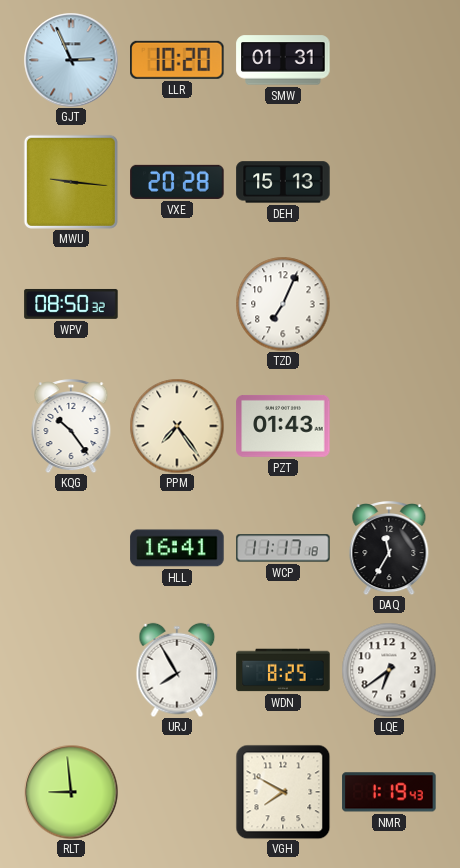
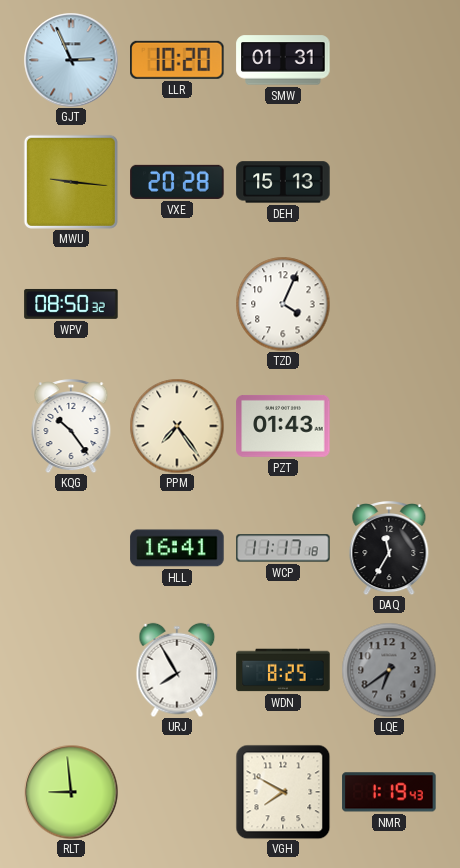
TZD: 7:04 -> 4:04
LQE dial: white -> grey
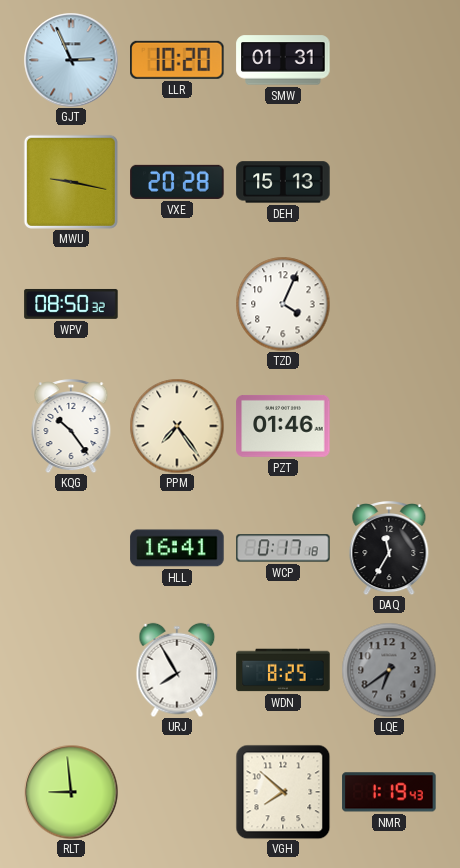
MWU: 9:16 -> 9:17
PZT: 01:43 -> 01:46
WCP: 11:17 -> 0:17
VGH: 7:50 -> 7:52
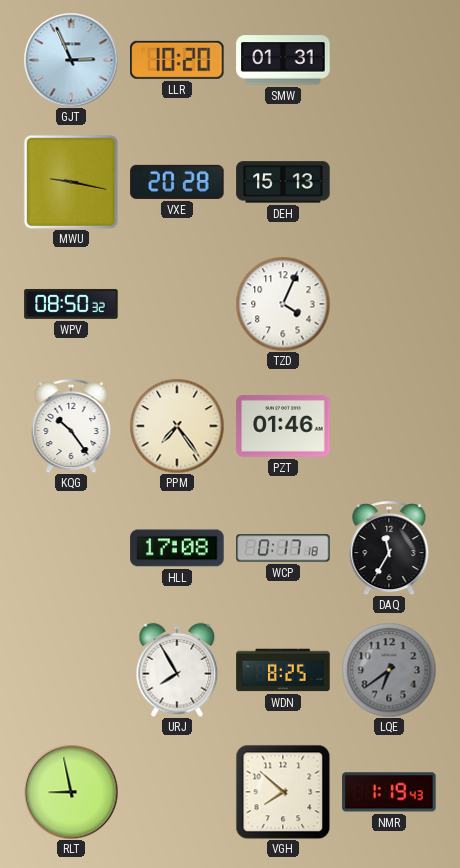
HLL: 16:41 -> 17:08
RLT: 8:59 -> 8:58
